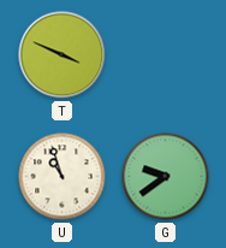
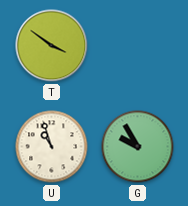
T: 3:49 -> 3:51
G: 9:39 -> 9:55
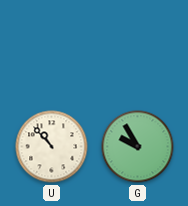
T: 3:51 -> none
U: 10:57 -> 10:53
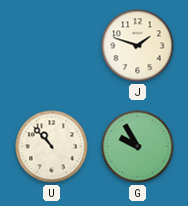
J: none -> 1:48
